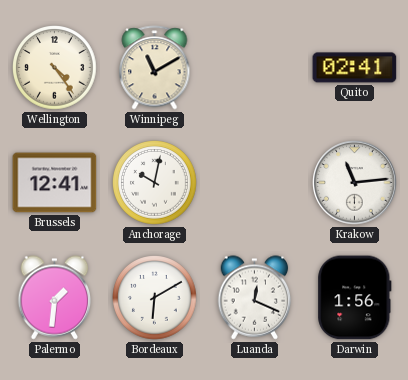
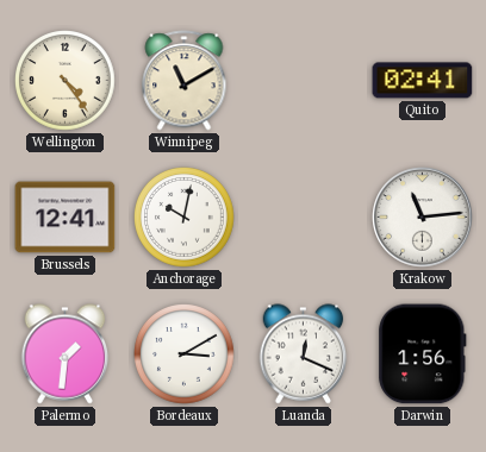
Bordeaux: 6:10 -> 3:10
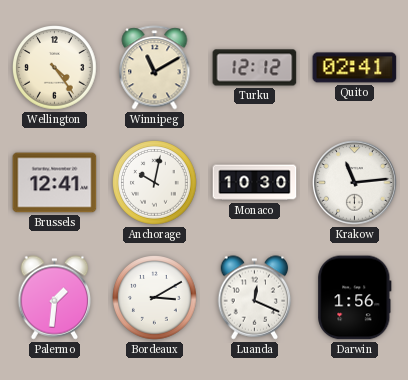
Turku: none -> 12:12
Monaco: none -> 10:30
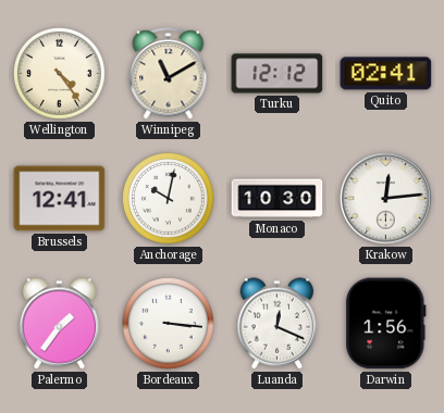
Krakow: 11:14 -> 12:14
Palermo: 1:31 -> 1:36
Bordeaux: 3:10 -> 3:16
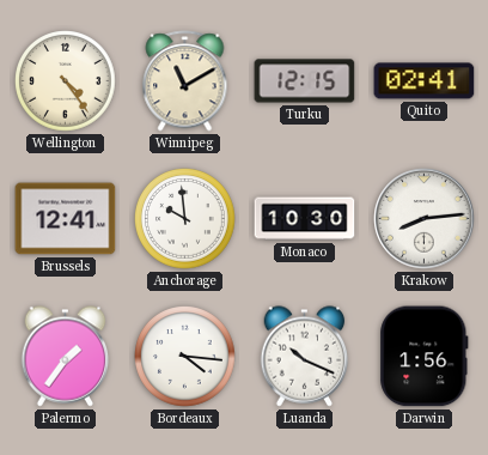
Turku: 12:12 -> 12:15
Anchorage: 10:02 -> 9:59
Krakow: 12:14 -> 8:14
Bordeaux: 3:16 -> 4:16
Luanda: 12:19 -> 10:19
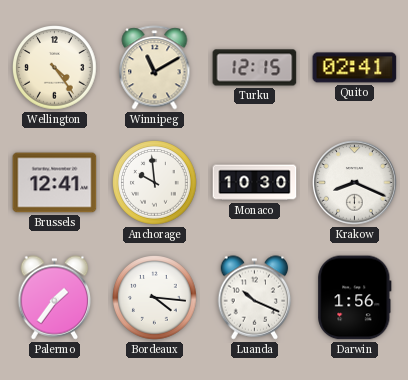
Krakow: 8:14 -> 8:19
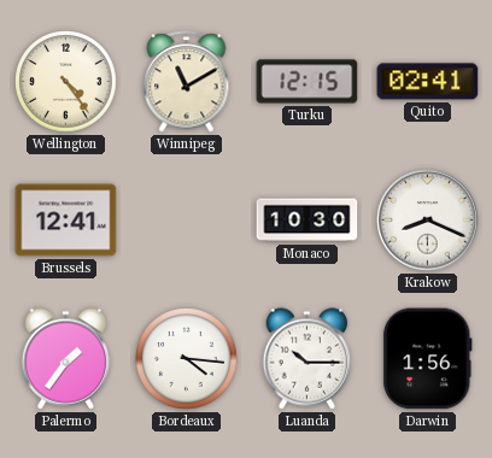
Anchorage: 9:59 -> none
Luanda: 10:19 -> 10:15
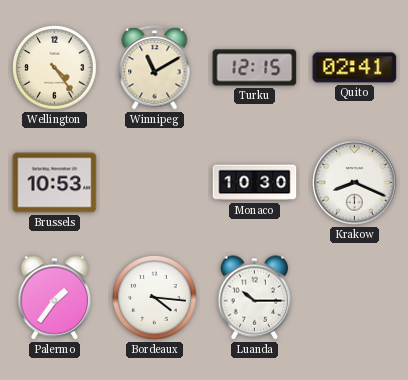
Brussels: 12:41 -> 10:53
Darwin: 1:56 -> none
